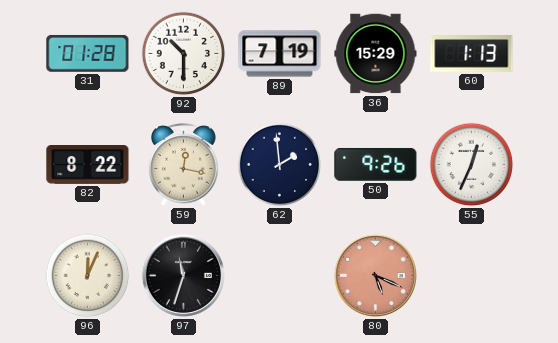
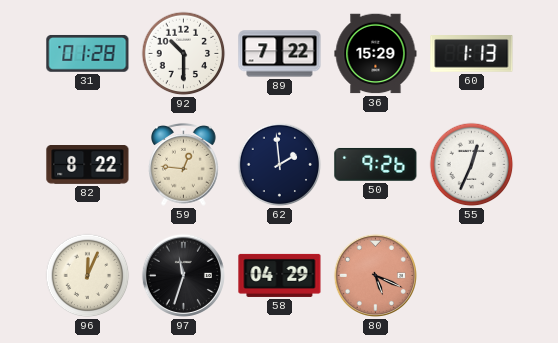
89: 7:19 -> 7:22
59: 12:17 -> 12:46
58: none -> 04:29
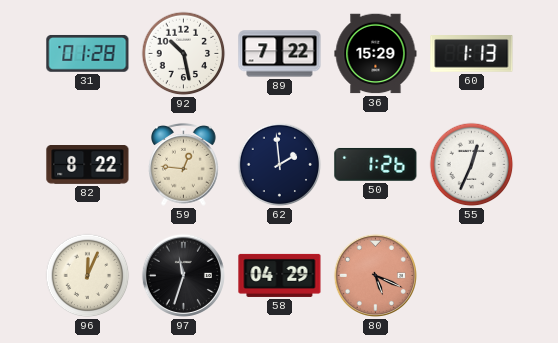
92: 10:30 -> 10:28
50: 9:26 -> 1:26
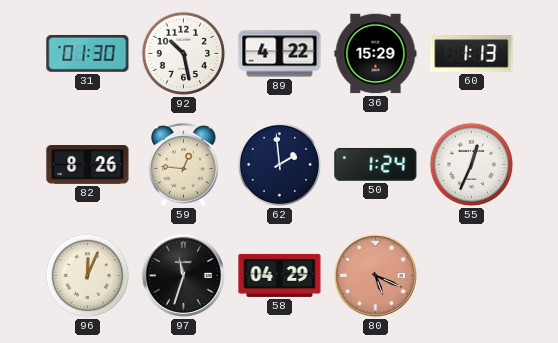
31: 01:28 -> 01:30
89: 7:22 -> 4:22
82: 8:22 -> 8:26
50: 1:26 -> 1:24
